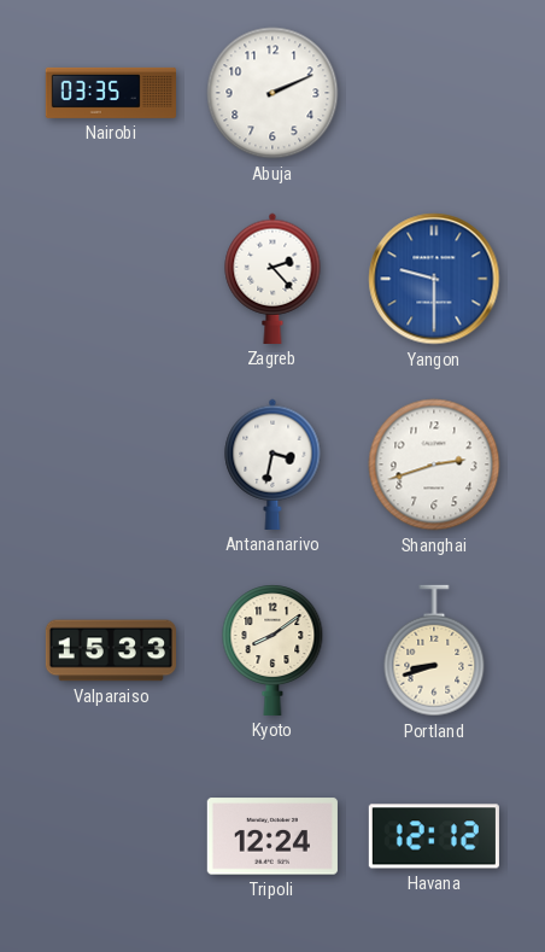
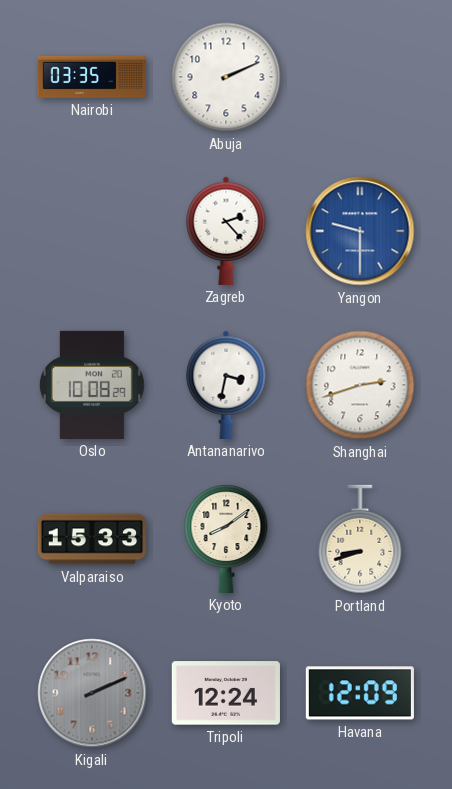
Oslo: none -> 10:08
Kigali: none -> 2:11
Havana: 12:12 -> 12:09
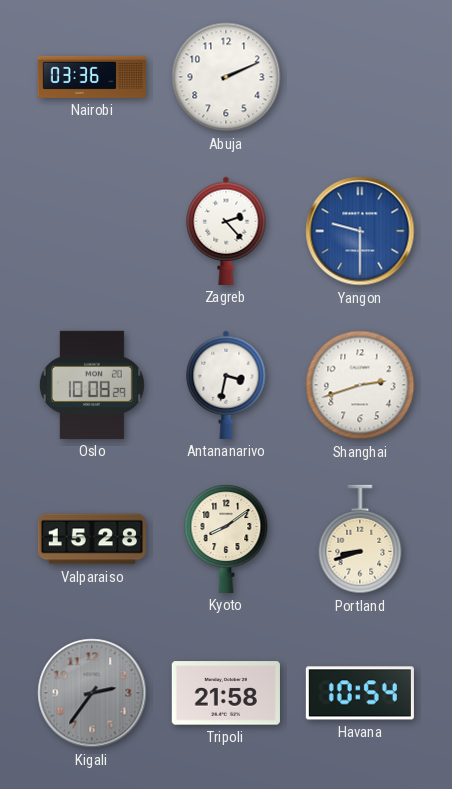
Nairobi: 03:35 -> 03:36
Valparaiso: 15:33 -> 15:28
Kigali: 2:11 -> 2:36
Tripoli: 12:24 -> 21:58
Havana: 12:09 -> 10:54
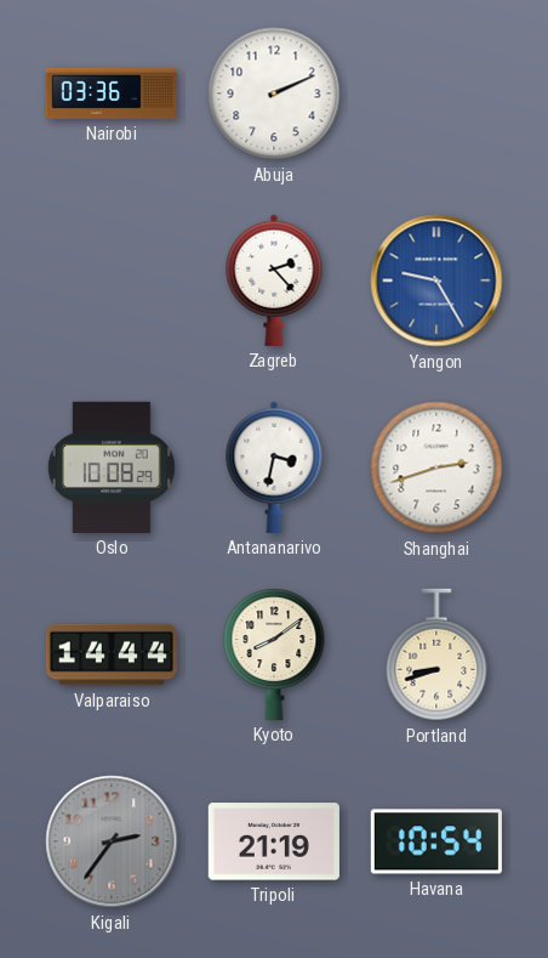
Yangon: 9:30 -> 9:25
Valparaiso: 15:28 -> 14:44
Tripoli: 21:58 -> 21:19
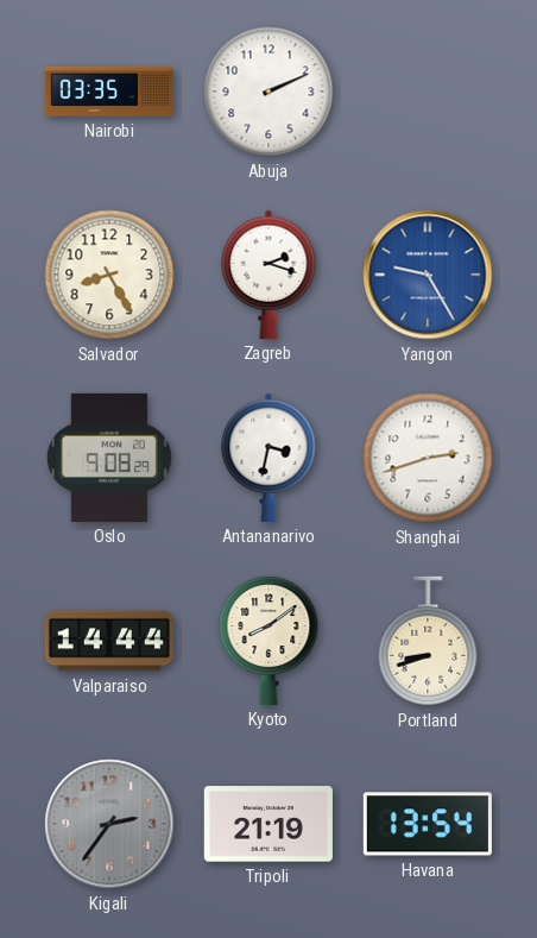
Nairobi: 03:36 -> 03:35
Salvador: none -> 8:25
Zagreb: 2:23 -> 2:18
Oslo: 10:08 -> 9:08
Havana: 10:54 -> 13:54
